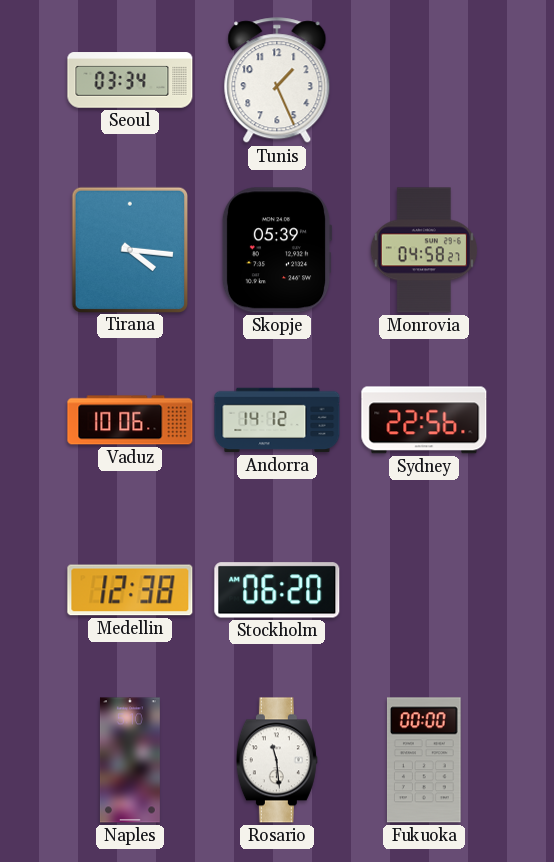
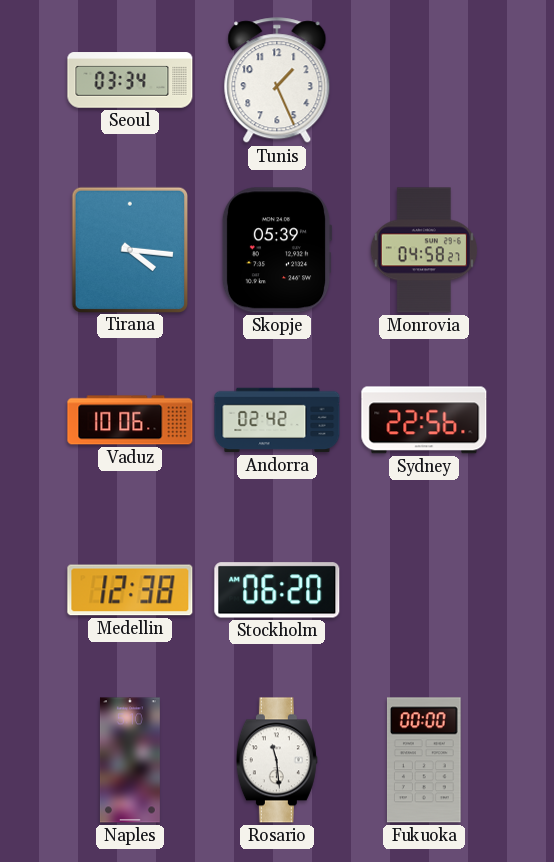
Andorra: 14:12 -> 02:42
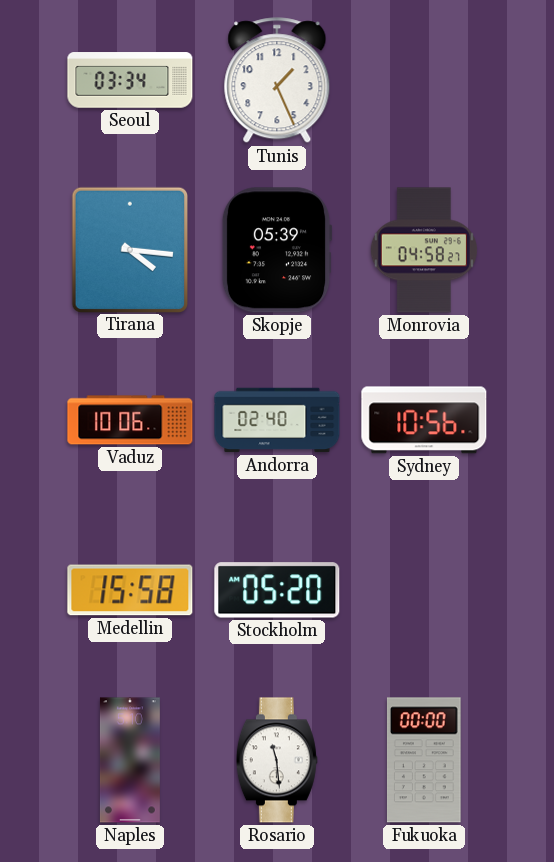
Andorra: 02:42 -> 02:40
Sydney: 22:56 -> 10:56
Medellin: 12:38 -> 15:58
Stockholm: 06:20 -> 05:20
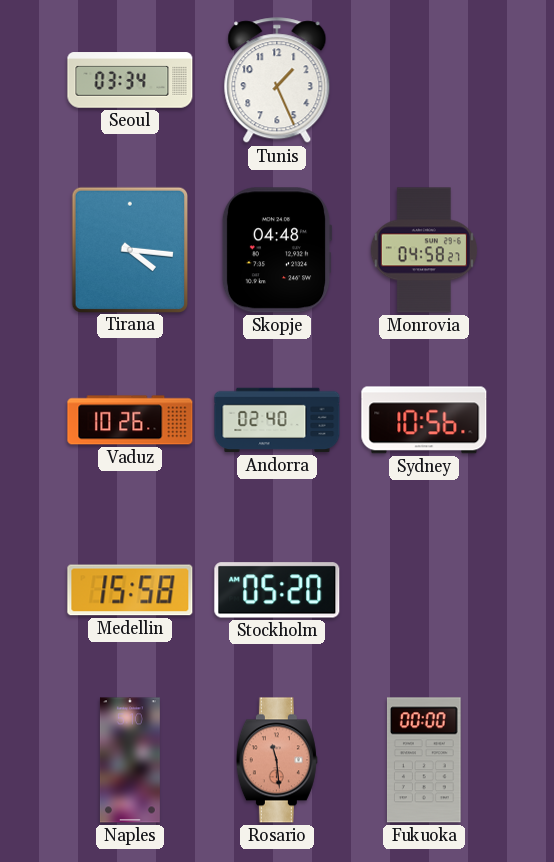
Skopje: 05:39 -> 04:48
Vaduz: 10:06 -> 10:26
Rosario dial: white -> salmon
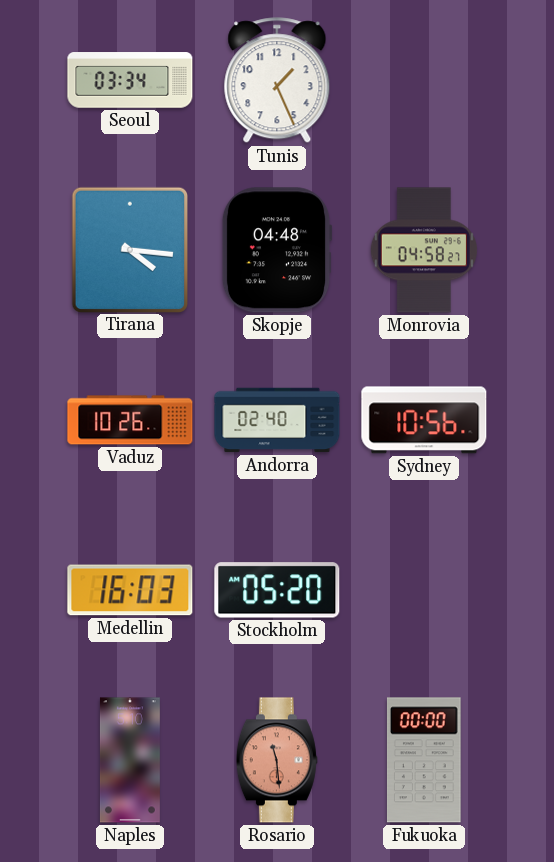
Medellin: 15:58 -> 16:03
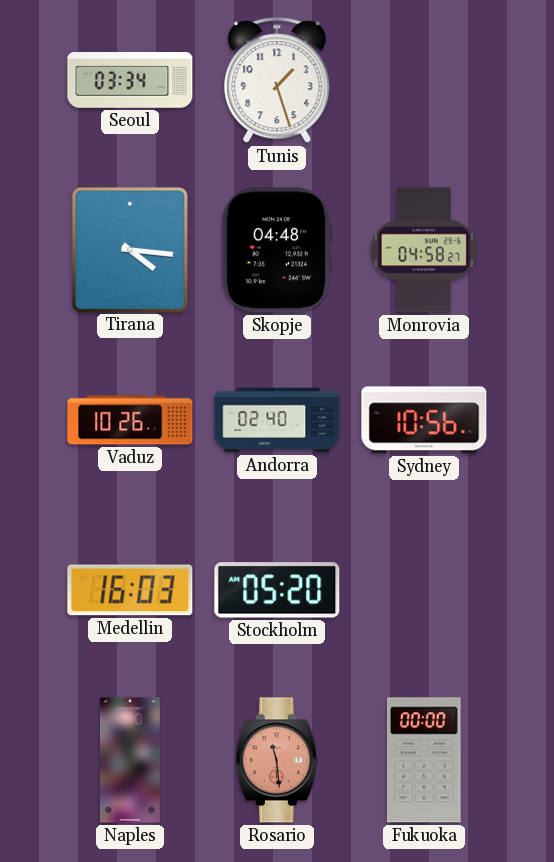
Tunis: 1:26 -> 1:27
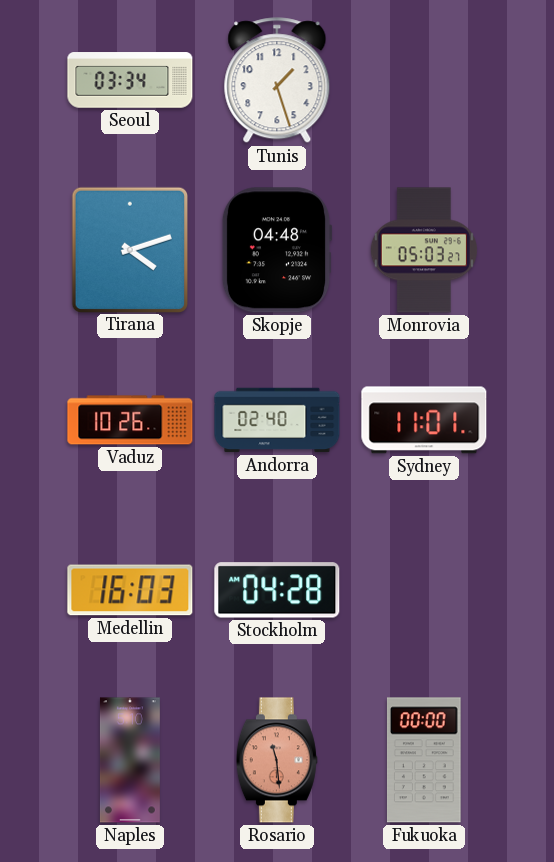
Tirana: 4:16 -> 4:12
Monrovia: 04:58 -> 05:03
Sydney: 10:56 -> 11:01
Stockholm: 05:20 -> 04:28
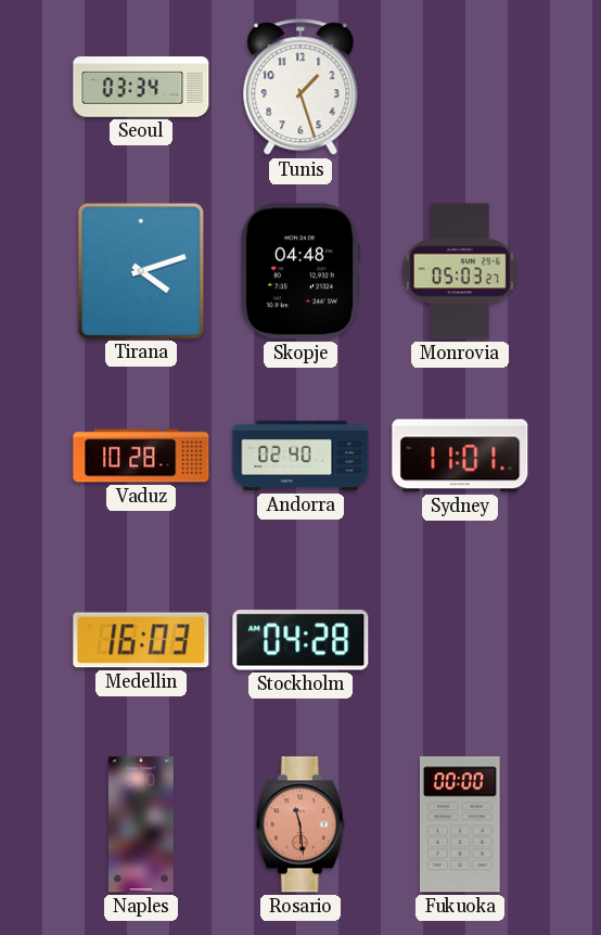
Vaduz: 10:26 -> 10:28
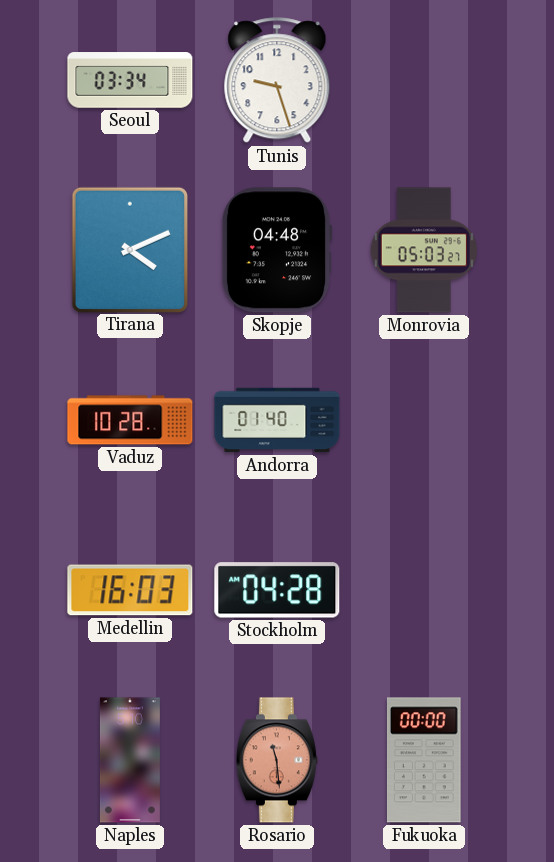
Tunis: 1:27 -> 9:27
Tirana: 4:12 -> 4:11
Andorra: 02:40 -> 01:40
Sydney: 11:01 -> none
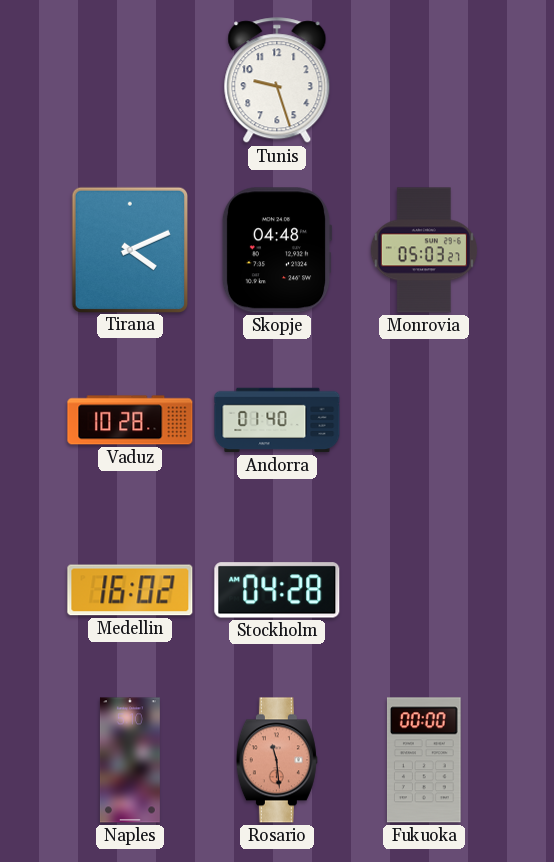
Seoul: 03:34 -> none
Medellin: 16:03 -> 16:02
